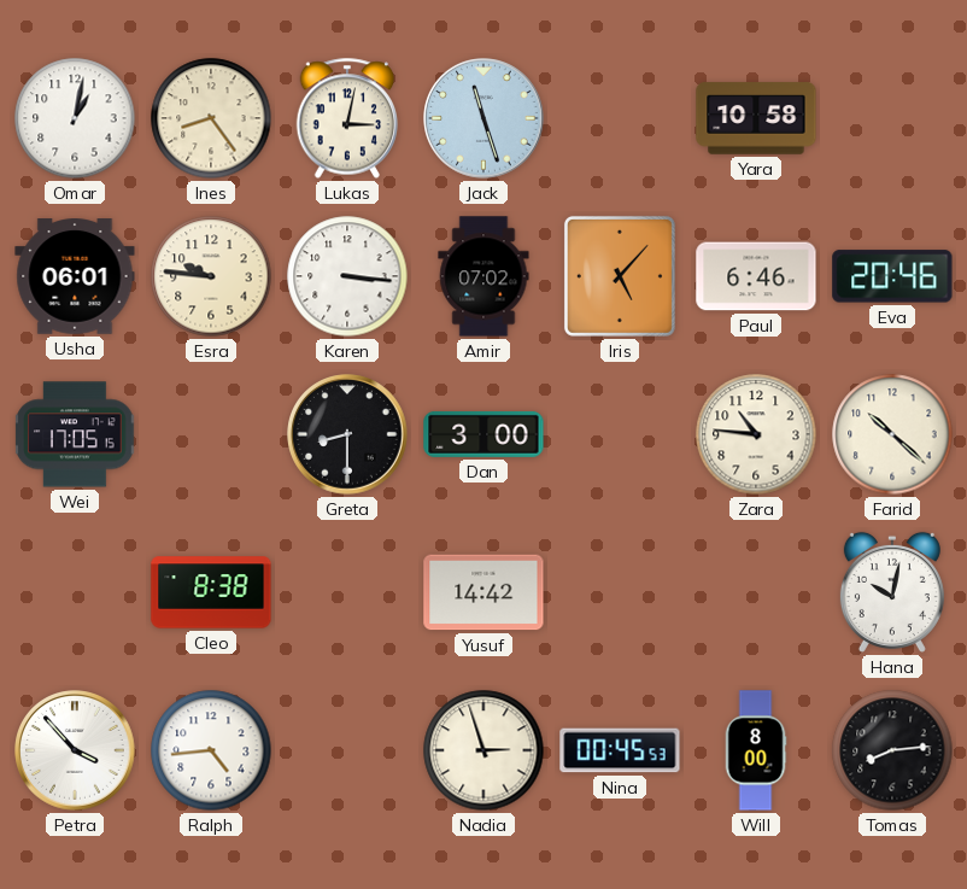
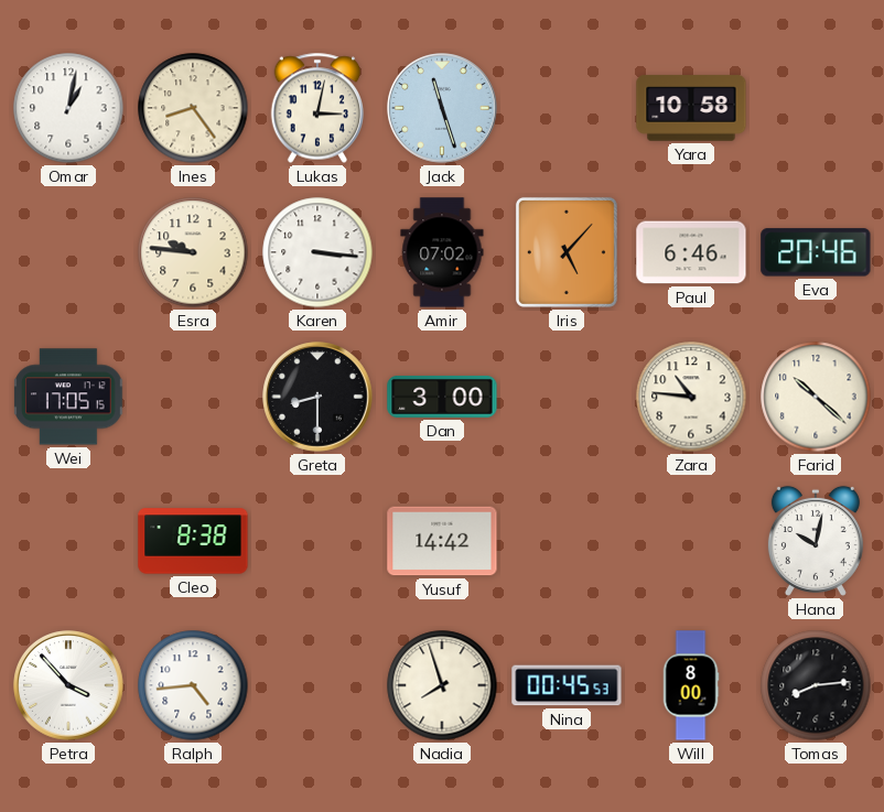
Usha: 06:01 -> none
Nadia: 2:57 -> 7:57
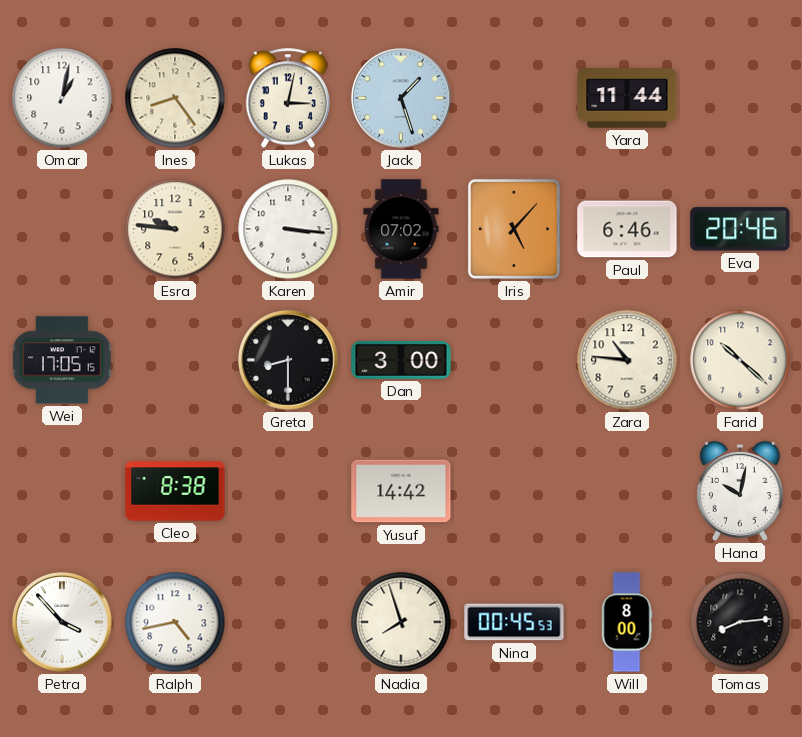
Jack: 11:27 -> 1:27
Yara: 10:58 -> 11:44
Ralph: 4:44 -> 4:43
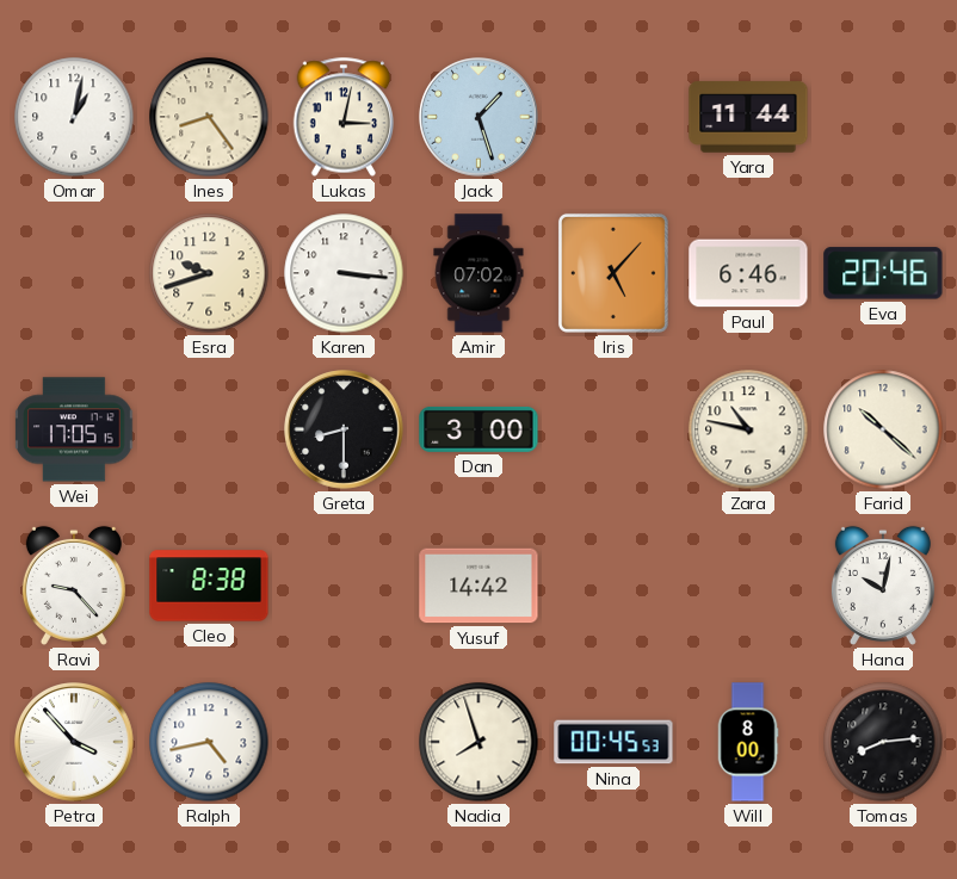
Esra: 9:46 -> 9:42
Zara: 10:46 -> 10:47
Ravi: none -> 9:23
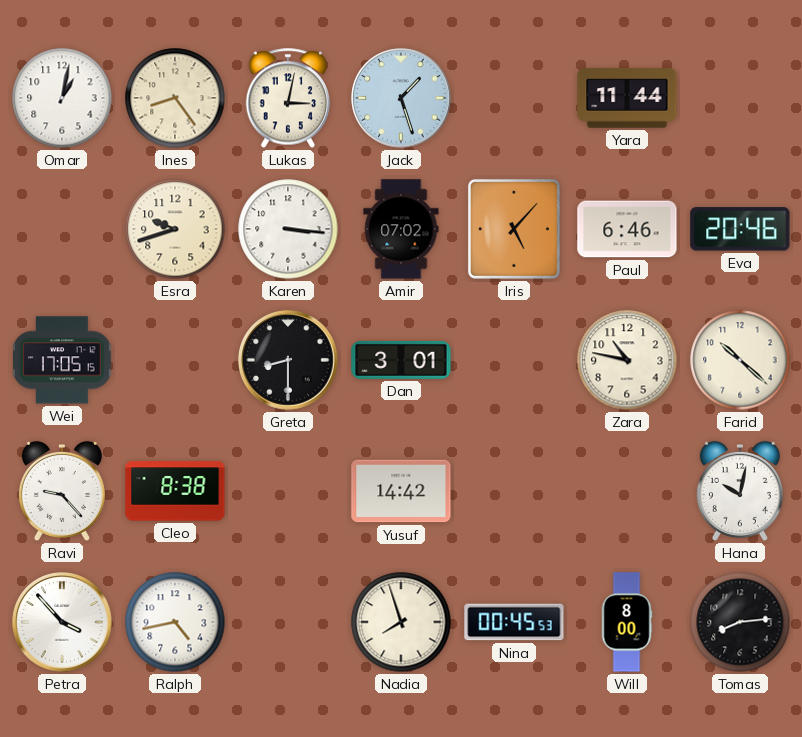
Dan: 3:00 -> 3:01
